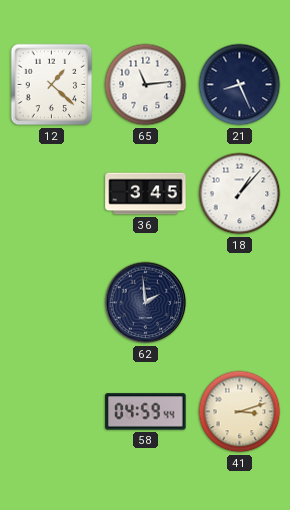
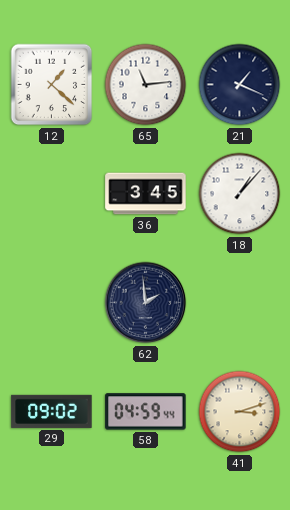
21: 8:26 -> 1:19
29: none -> 09:02
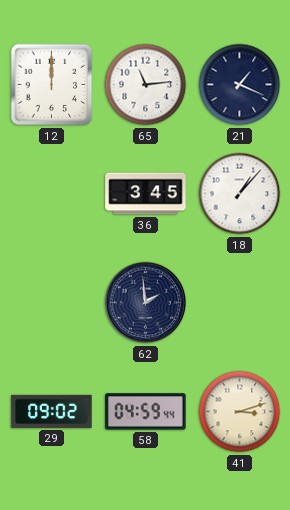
12: 1:22 -> 12:00
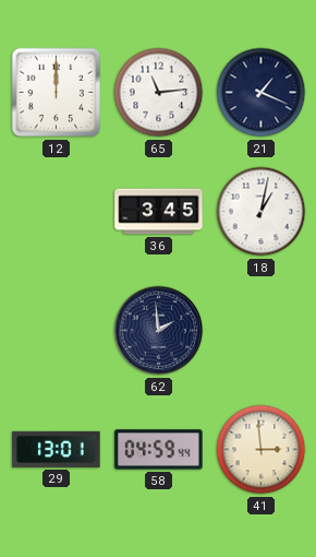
18: 1:07 -> 1:02
29: 09:02 -> 13:01
41: 3:12 -> 2:59
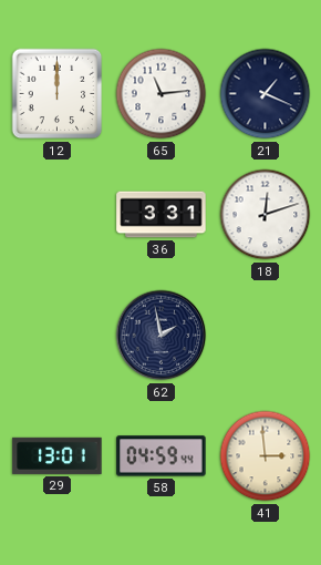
36: 3:45 -> 3:31
18: 1:02 -> 12:12
62: 1:59 -> 1:58
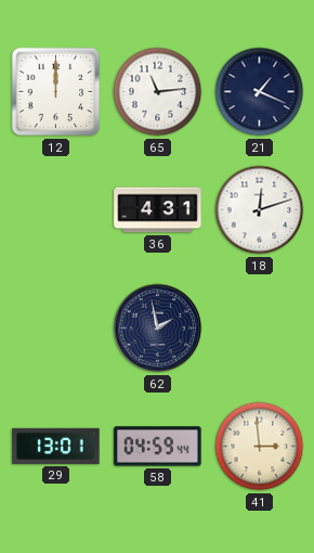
36: 3:31 -> 4:31
